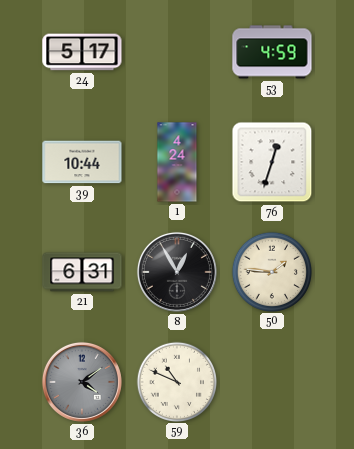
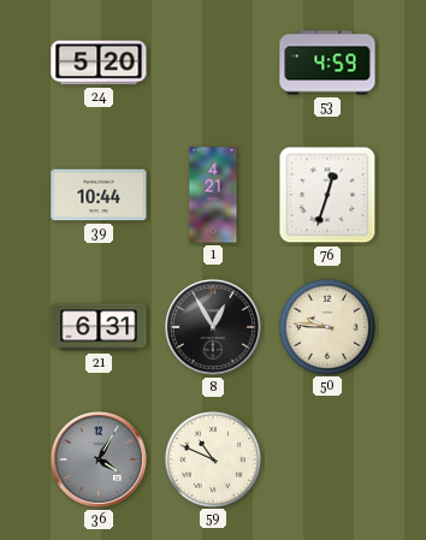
24: 5:17 -> 5:20
1: 4:24 -> 4:21
50: 1:46 -> 9:46
36: 4:09 -> 4:05
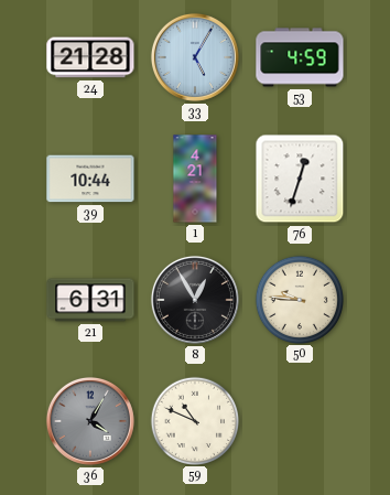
24: 5:20 -> 21:28
33: none -> 5:05
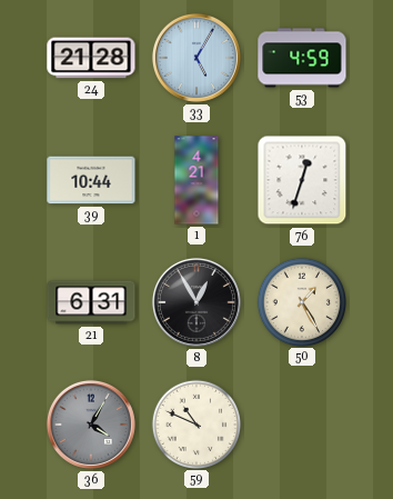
50: 9:46 -> 1:25
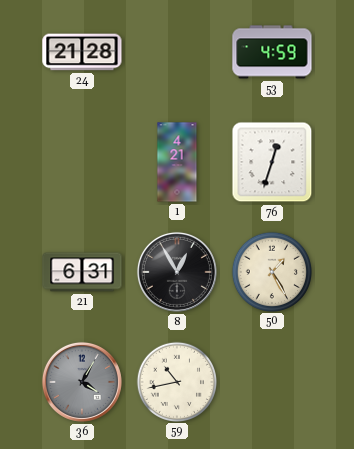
33: 5:05 -> none
39: 10:44 -> none
59: 10:49 -> 10:43
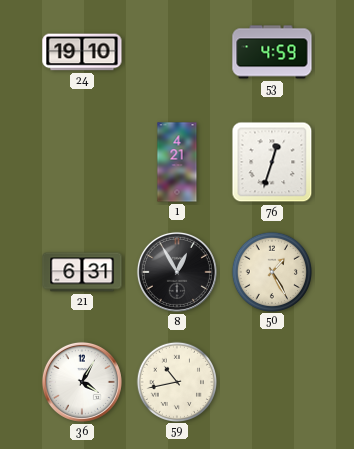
24: 21:28 -> 19:10
36 dial: grey -> white
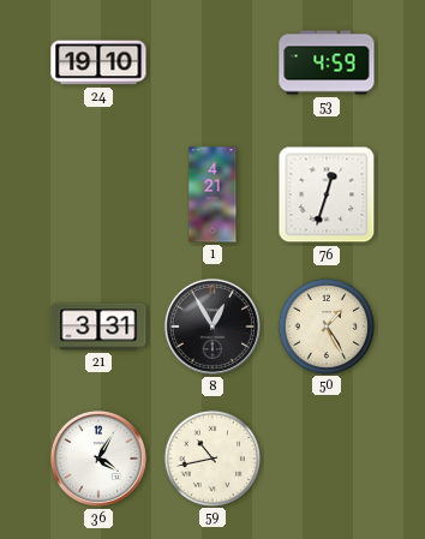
21: 6:31 -> 3:31
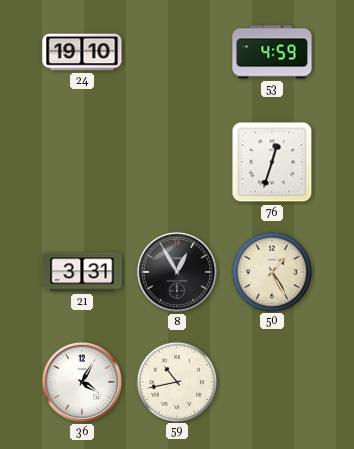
1: 4:21 -> none
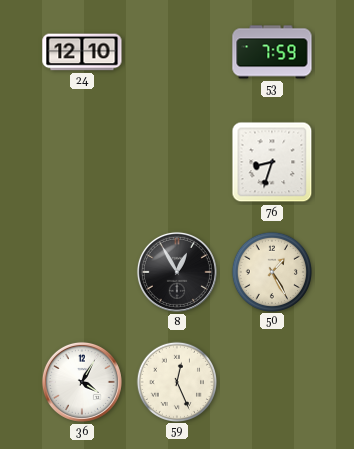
24: 19:10 -> 12:10
53: 4:59 -> 7:59
76: 12:33 -> 8:33
21: 3:31 -> none
59: 10:43 -> 12:26
